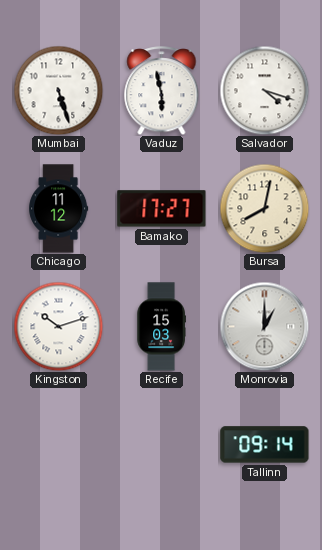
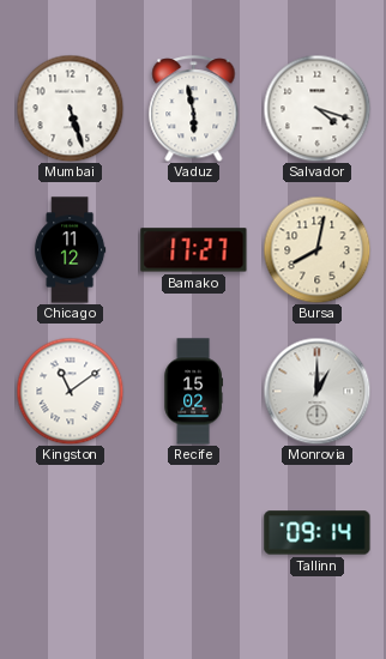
Kingston: 10:12 -> 11:09
Recife: 15:03 -> 15:02
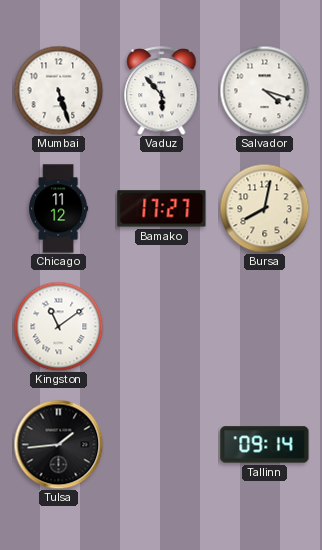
Vaduz: 5:58 -> 5:53
Recife: 15:02 -> none
Monrovia: 1:00 -> none
Tulsa: none -> 1:44
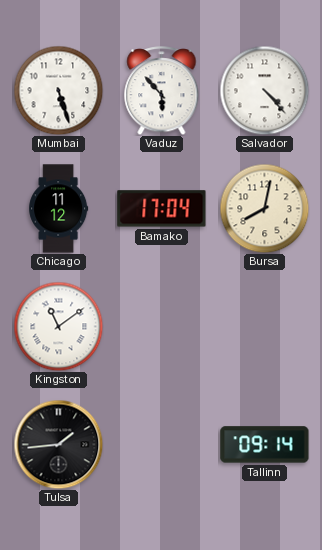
Salvador: 4:18 -> 4:23
Bamako: 17:27 -> 17:04
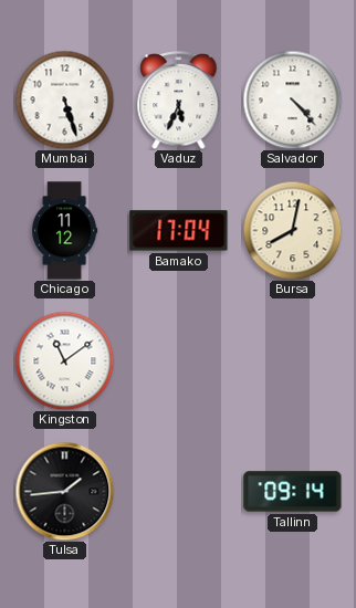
Vaduz: 5:53 -> 5:34
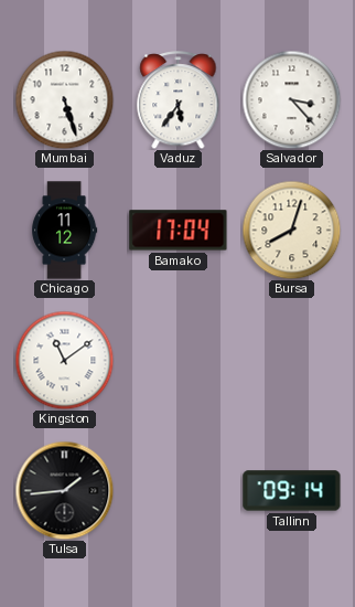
Vaduz: 5:34 -> 5:36
Salvador: 4:23 -> 3:23
Bursa: 8:02 -> 8:03
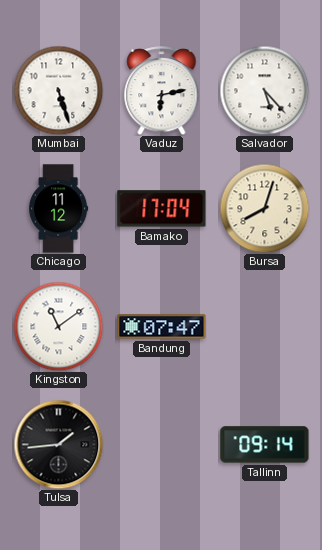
Vaduz: 5:36 -> 6:13
Salvador: 3:23 -> 5:23
Bandung: none -> 07:47
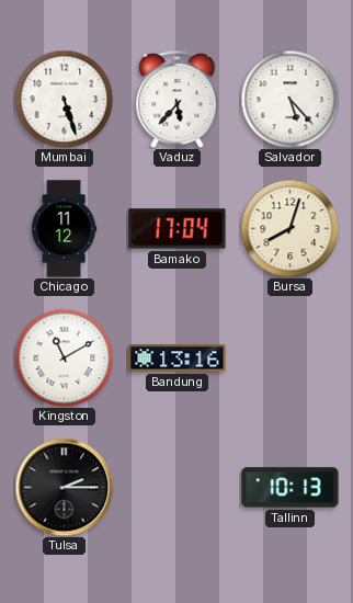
Vaduz: 6:13 -> 5:37
Kingston: 11:09 -> 11:10
Bandung: 07:47 -> 13:16
Tulsa: 1:44 -> 2:15
Tallinn: 09:14 -> 10:13
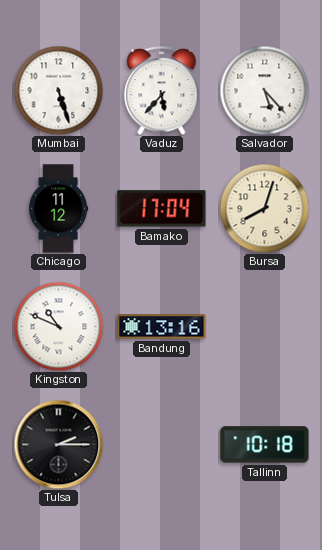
Kingston: 11:10 -> 10:49
Tallinn: 10:13 -> 10:18
